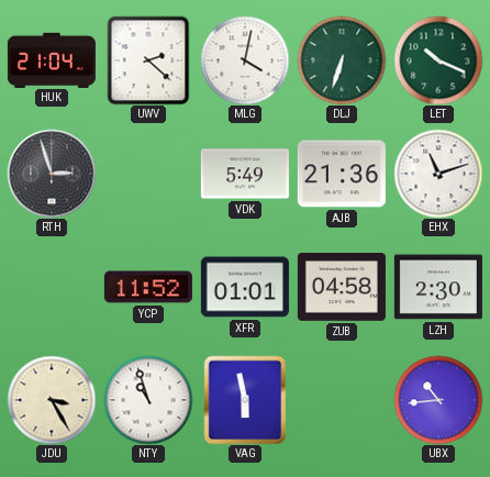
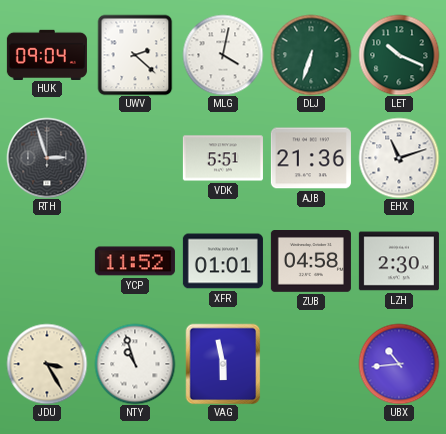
HUK: 21:04 -> 09:04
VDK: 5:49 -> 5:51
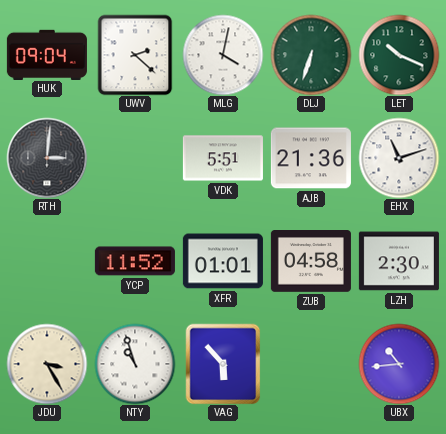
RTH: 2:57 -> 3:01
VAG: 5:58 -> 5:53
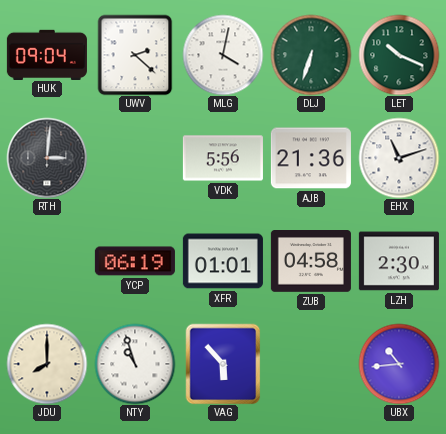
VDK: 5:51 -> 5:56
YCP: 11:52 -> 06:19
JDU: 3:25 -> 8:00
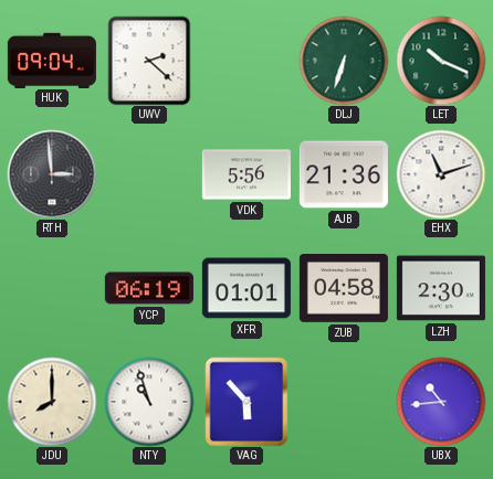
MLG: 4:02 -> none
RTH: 3:01 -> 2:59
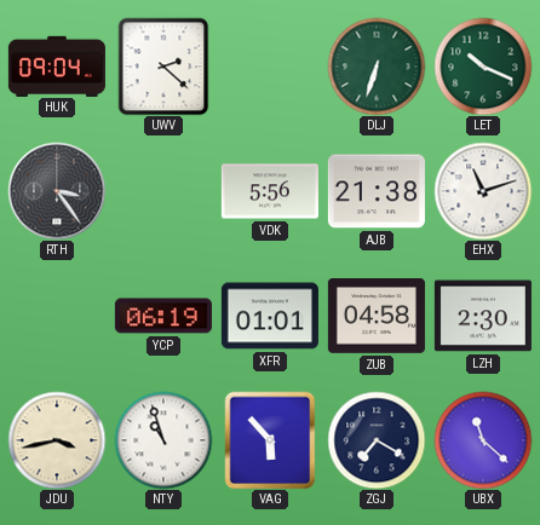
RTH: 2:59 -> 3:24
AJB: 21:36 -> 21:38
JDU: 8:00 -> 3:43
ZGJ: none -> 7:20
UBX: 10:44 -> 11:22
